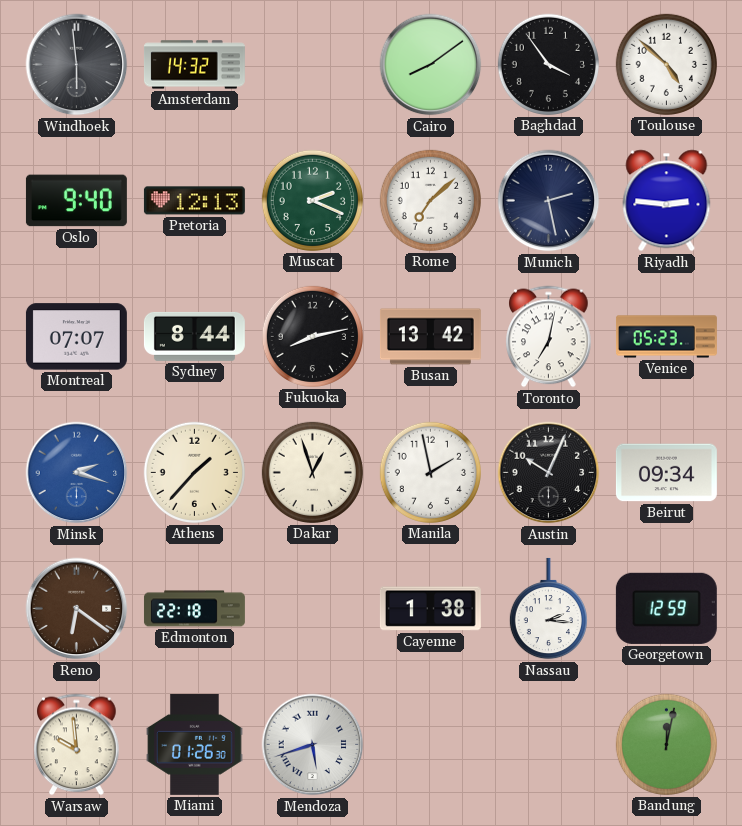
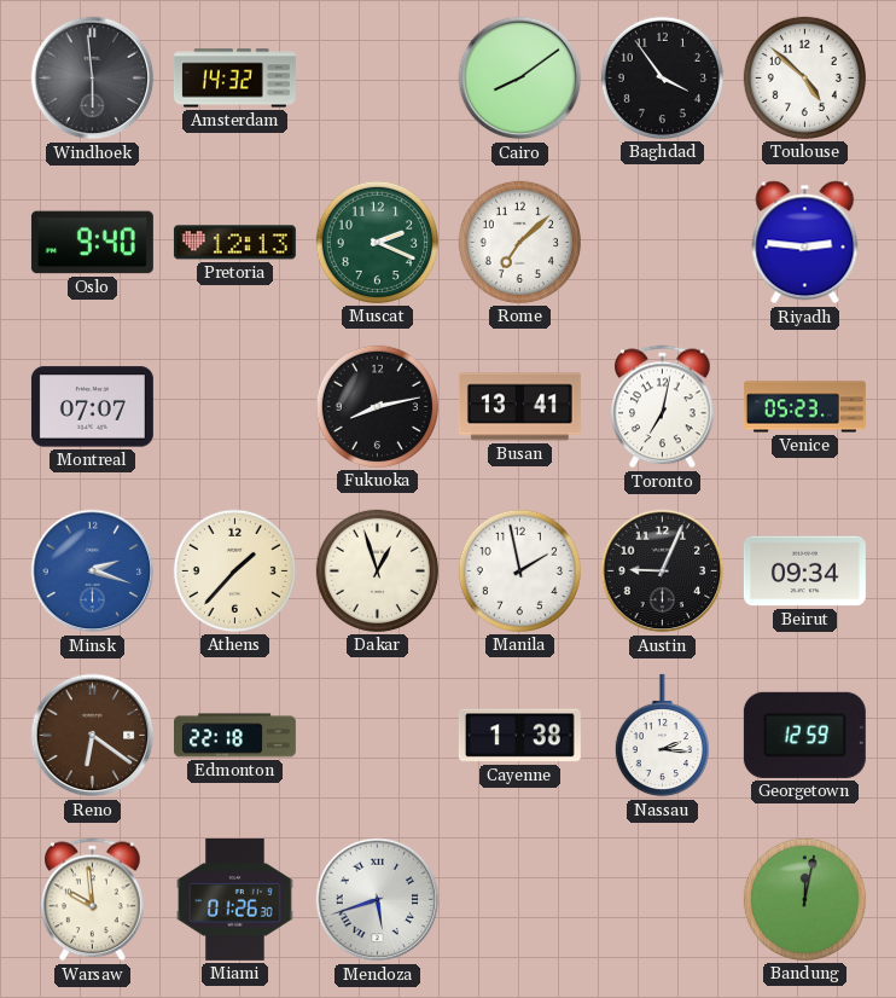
Munich: 2:28 -> none
Sydney: 8:44 -> none
Busan: 13:42 -> 13:41
Austin: 10:04 -> 9:04
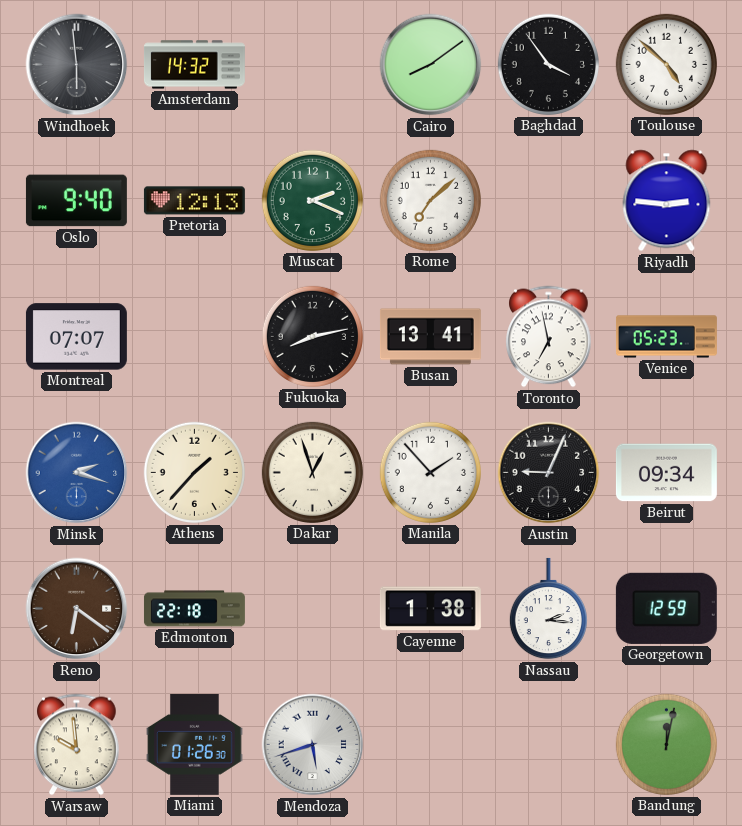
Toronto: 7:02 -> 6:58
Manila: 1:58 -> 1:53
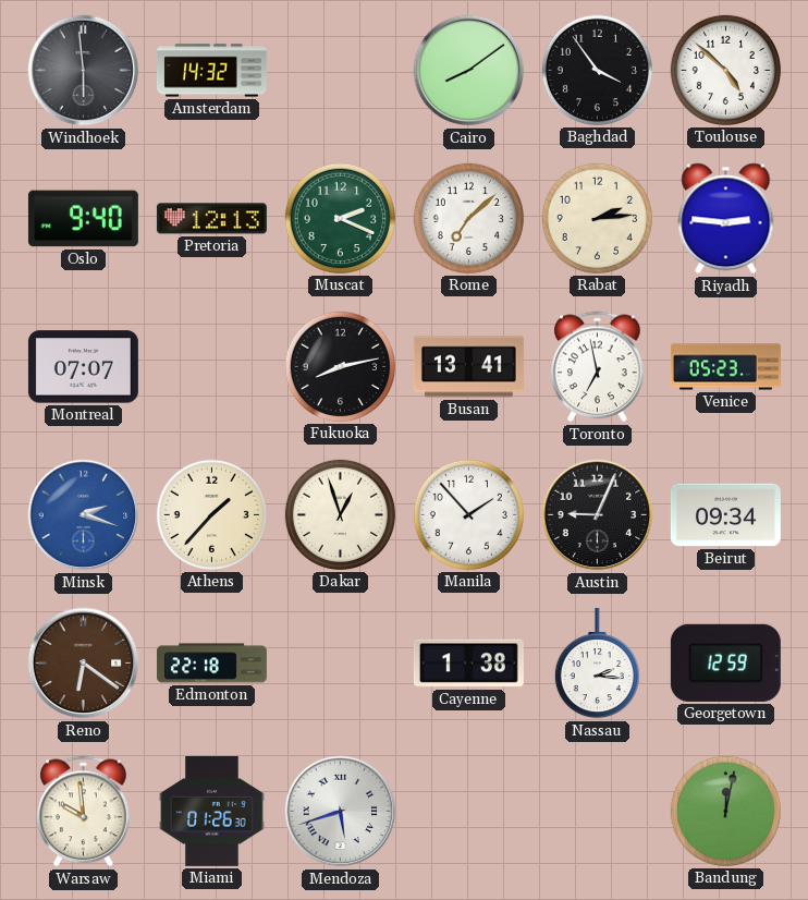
Rabat: none -> 2:14
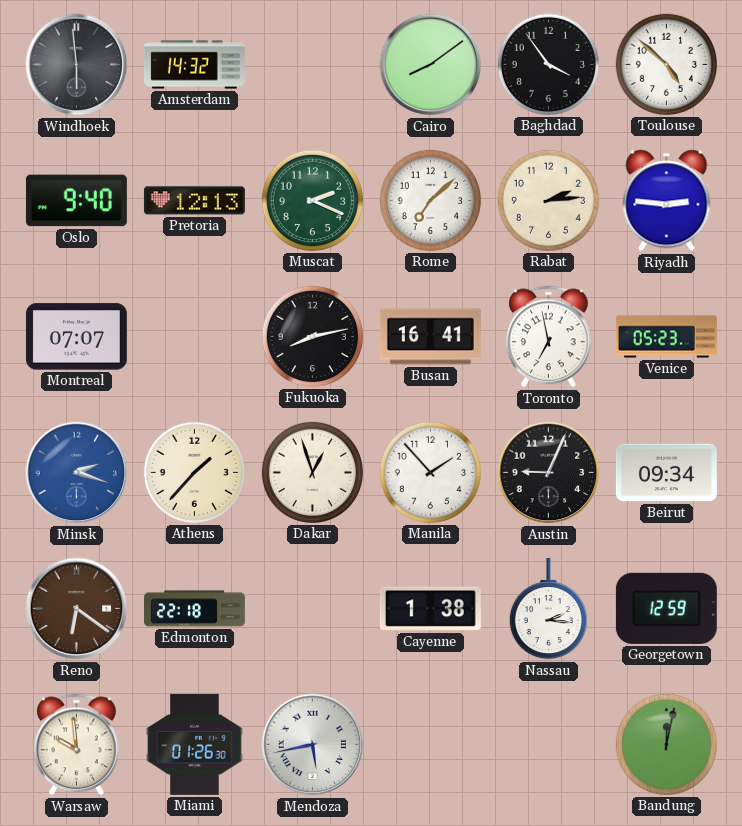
Busan: 13:41 -> 16:41
Mendoza: 5:42 -> 5:43
